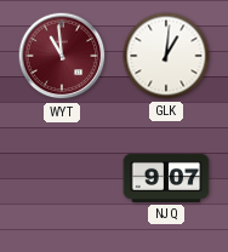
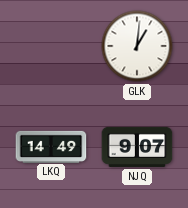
WYT: 10:59 -> none
LKQ: none -> 14:49
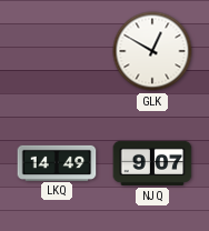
GLK: 1:01 -> 12:50
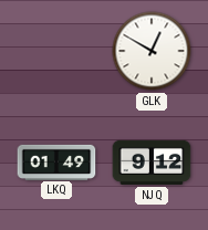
LKQ: 14:49 -> 01:49
NJQ: 9:07 -> 9:12
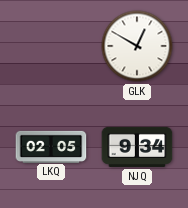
LKQ: 01:49 -> 02:05
NJQ: 9:12 -> 9:34
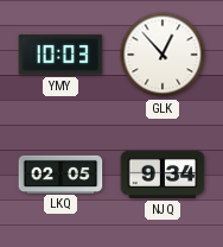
YMY: none -> 10:03
GLK: 12:50 -> 12:53
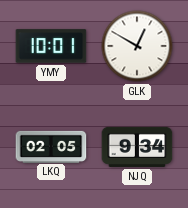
YMY: 10:03 -> 10:01
GLK: 12:53 -> 12:50
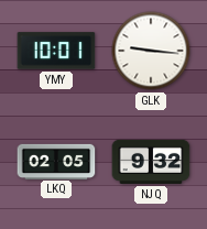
GLK: 12:50 -> 9:16
NJQ: 9:34 -> 9:32
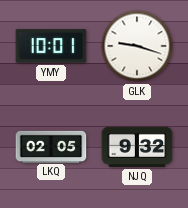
GLK: 9:16 -> 9:18
